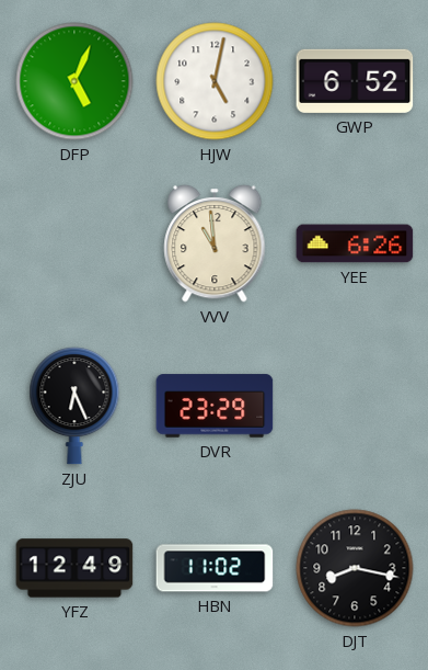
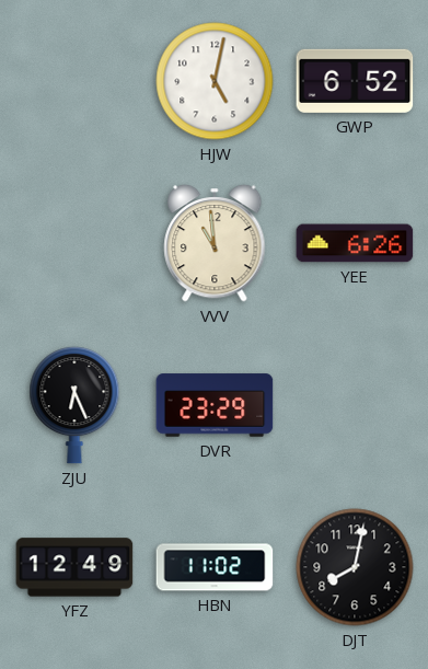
DFP: 5:04 -> none
DJT: 8:17 -> 8:02
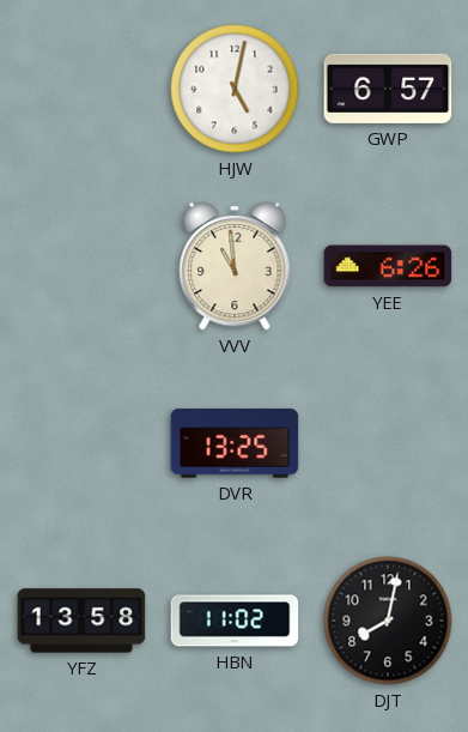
GWP: 6:52 -> 6:57
ZJU: 6:26 -> none
DVR: 23:29 -> 13:25
YFZ: 12:49 -> 13:58
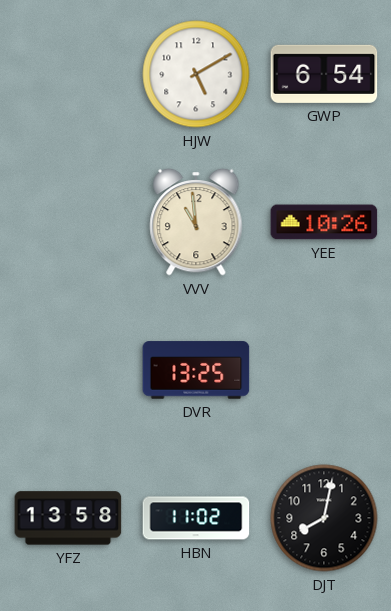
HJW: 5:02 -> 5:10
GWP: 6:57 -> 6:54
YEE: 6:26 -> 10:26
